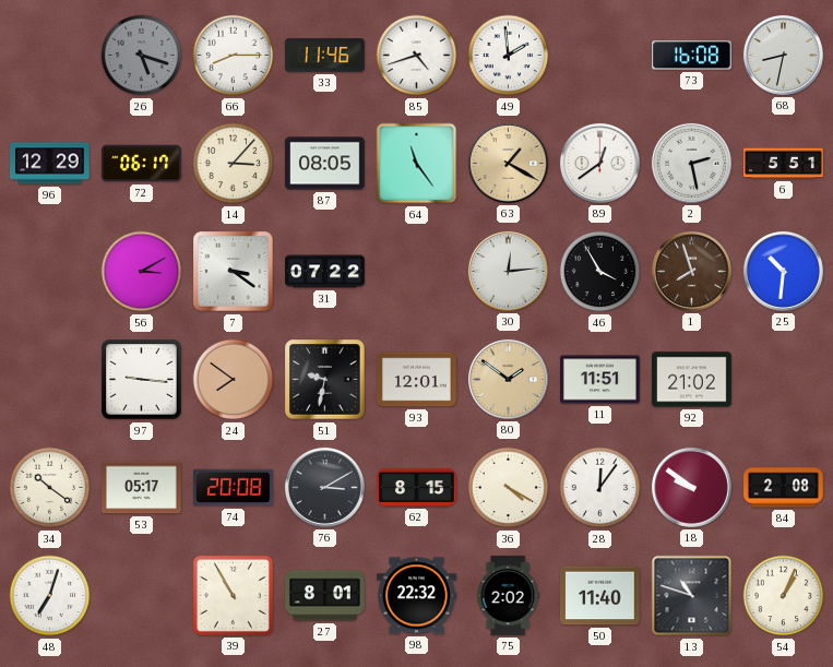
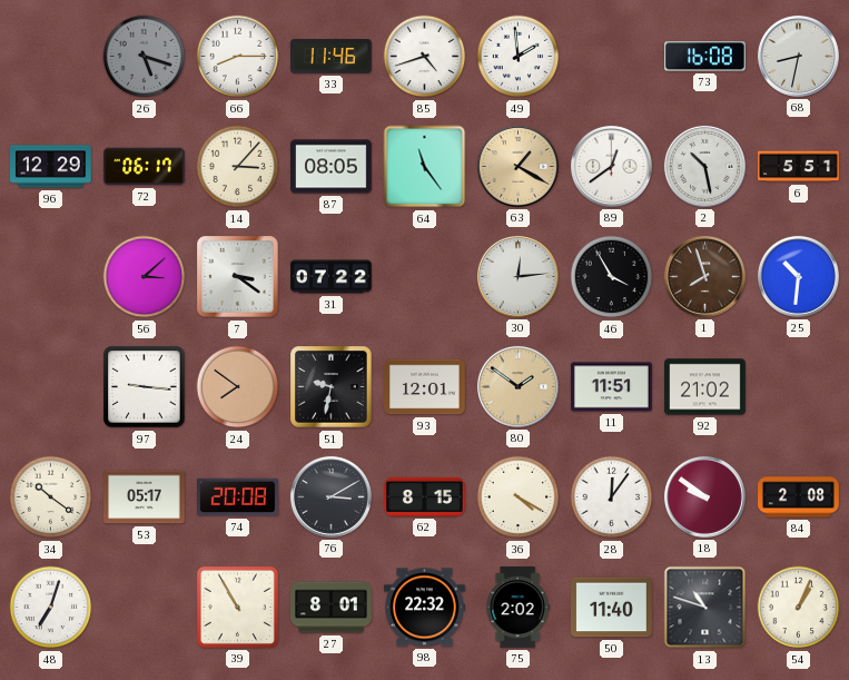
2: 2:28 -> 10:28
56: 3:10 -> 3:08
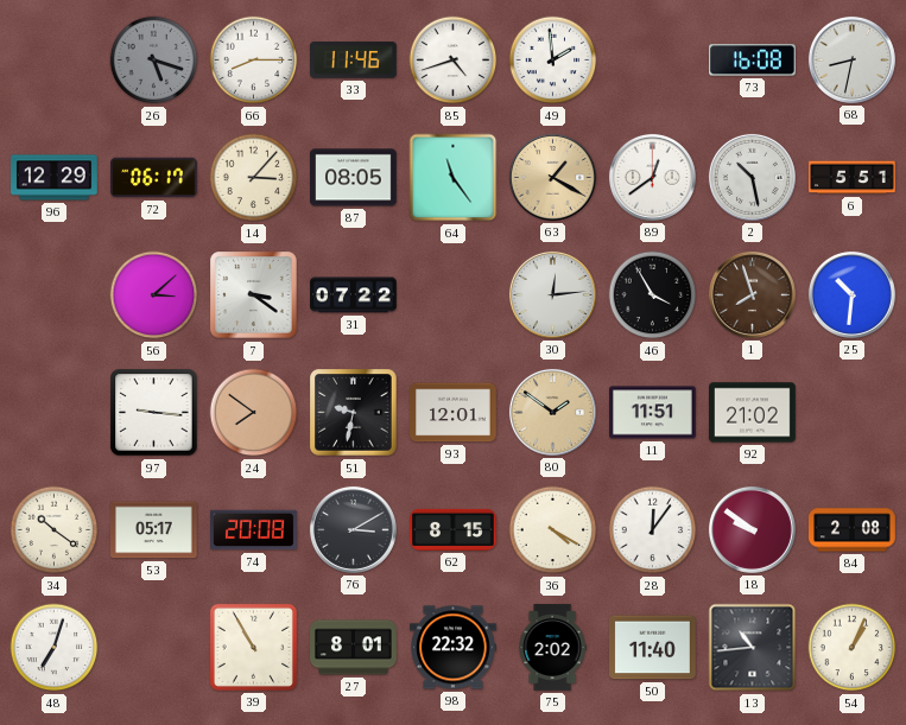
13: 10:48 -> 10:44
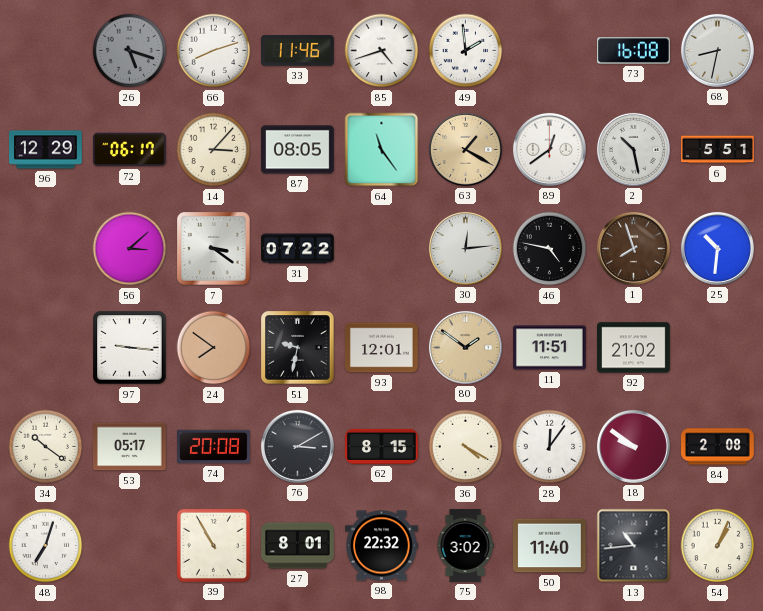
66: 8:15 -> 8:12
46: 3:55 -> 4:47
75: 2:02 -> 3:02
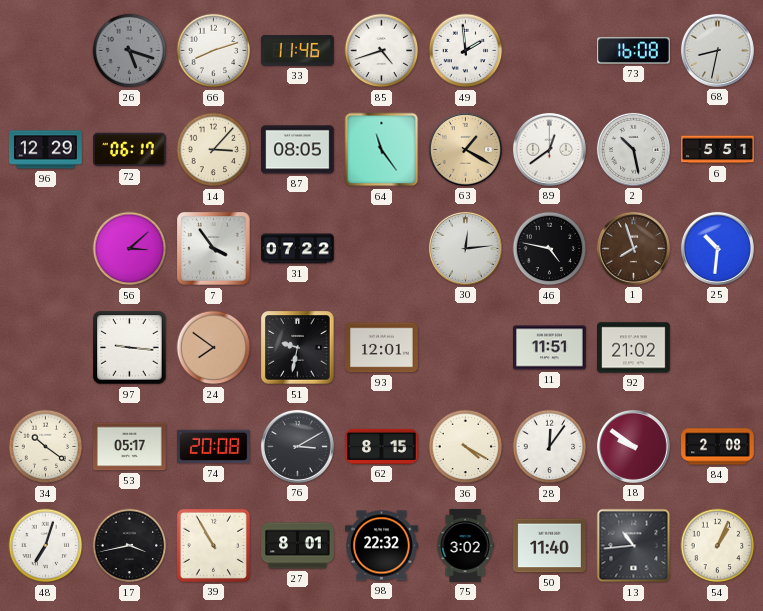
7: 3:21 -> 3:54
80: 1:51 -> none
17: none -> 3:43
